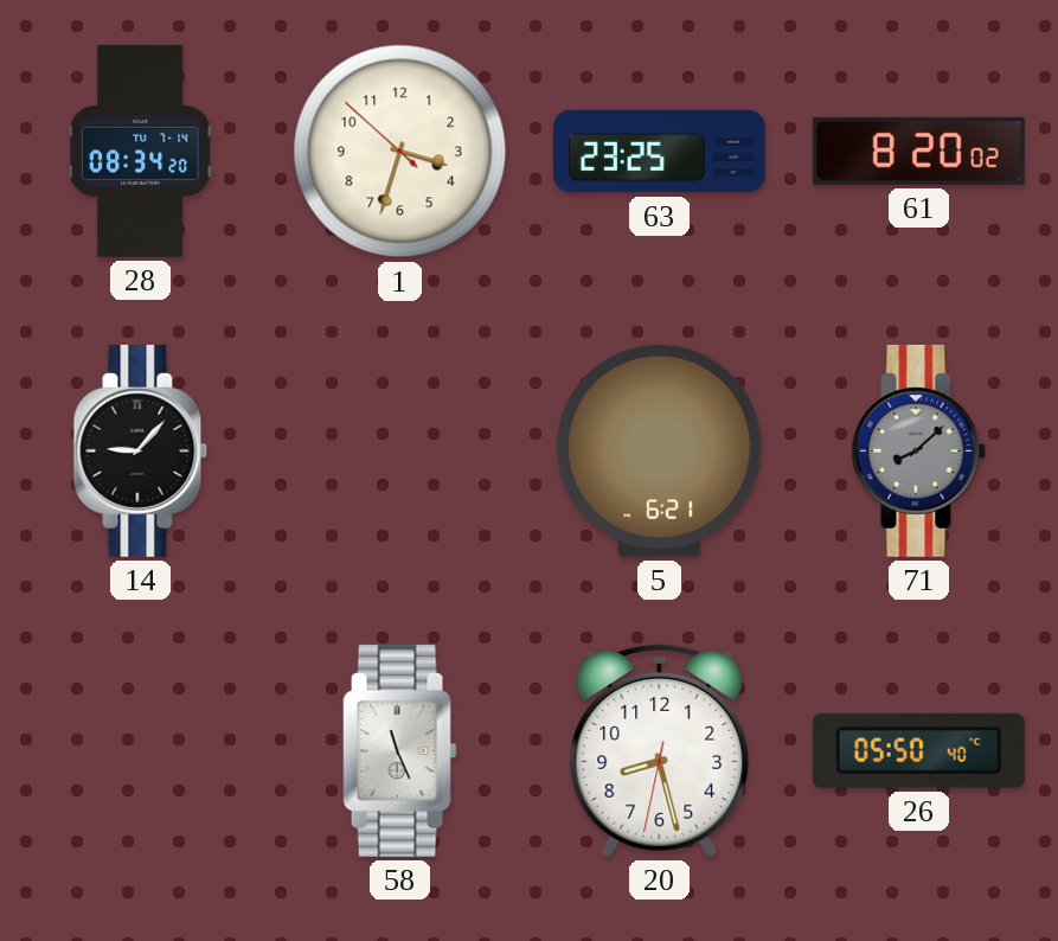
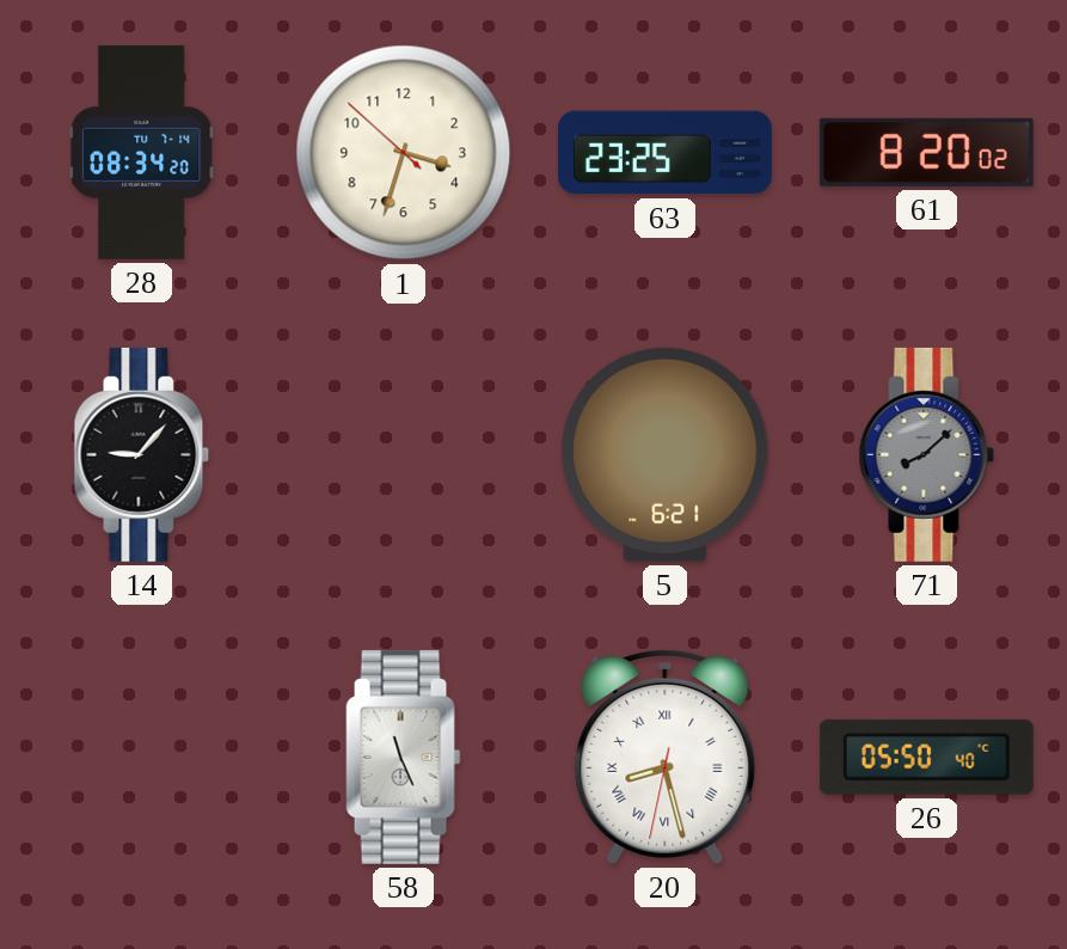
20 numerals: Arabic -> Roman
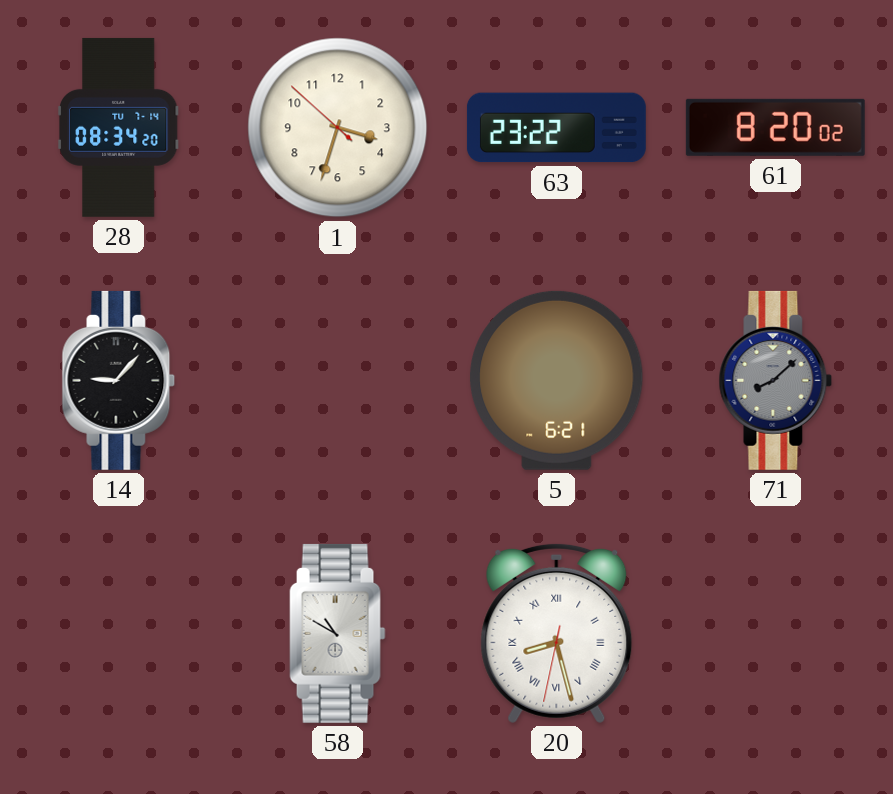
63: 23:25 -> 23:22
58: 11:26 -> 10:50
26: 05:50 -> none
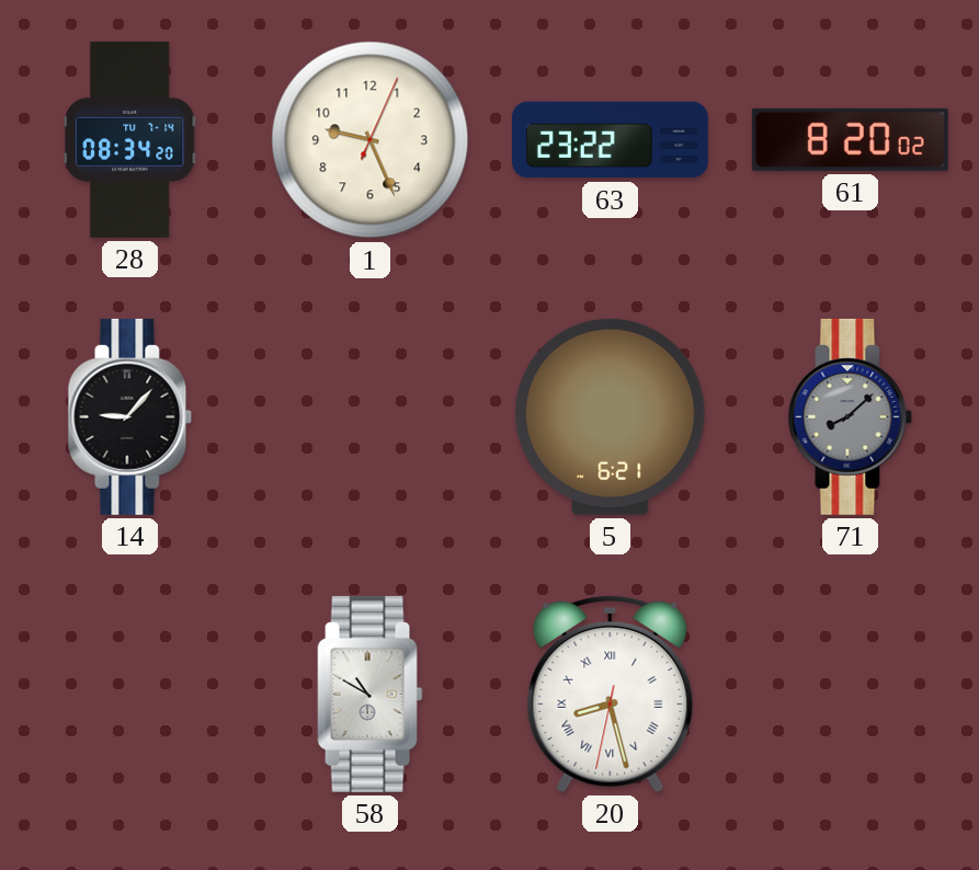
1: 3:32 -> 9:26
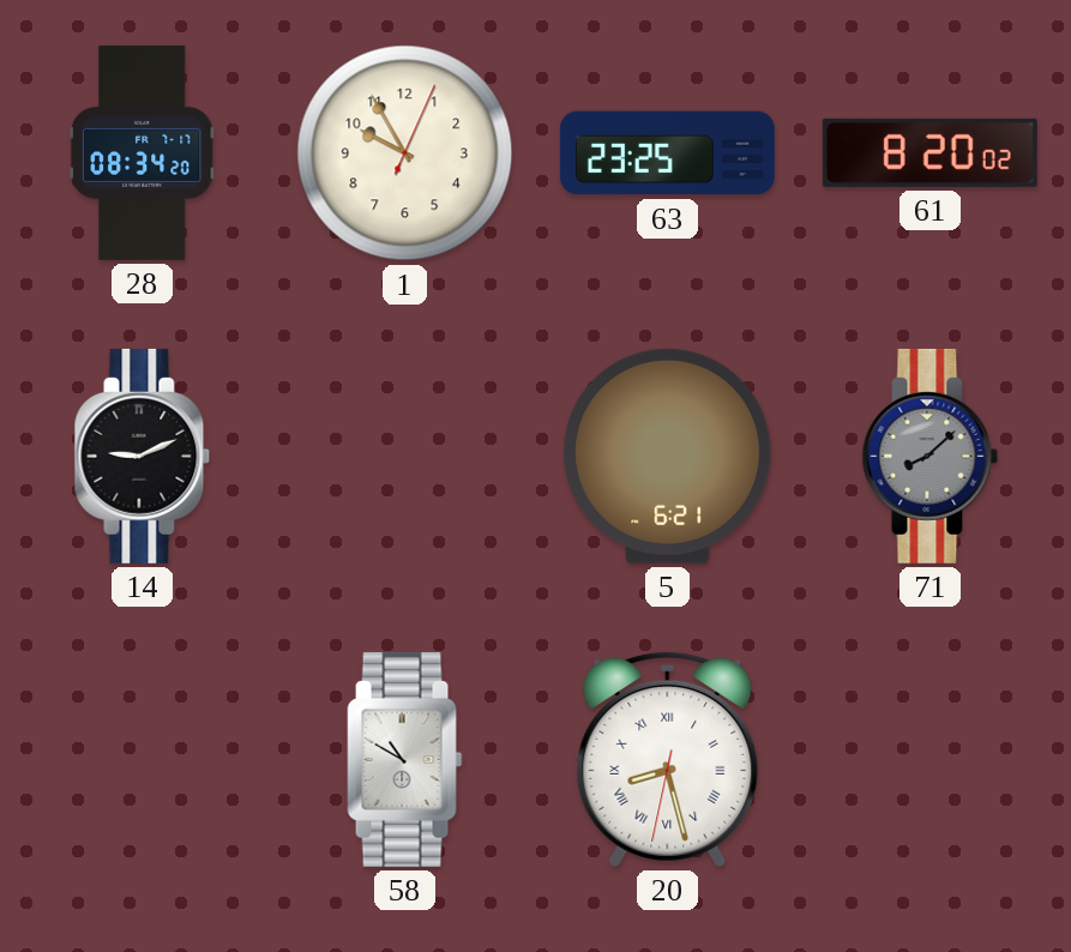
28 date: TU 7-14 -> FR 7-17
1: 9:26 -> 9:55
63: 23:22 -> 23:25
14: 9:07 -> 9:11
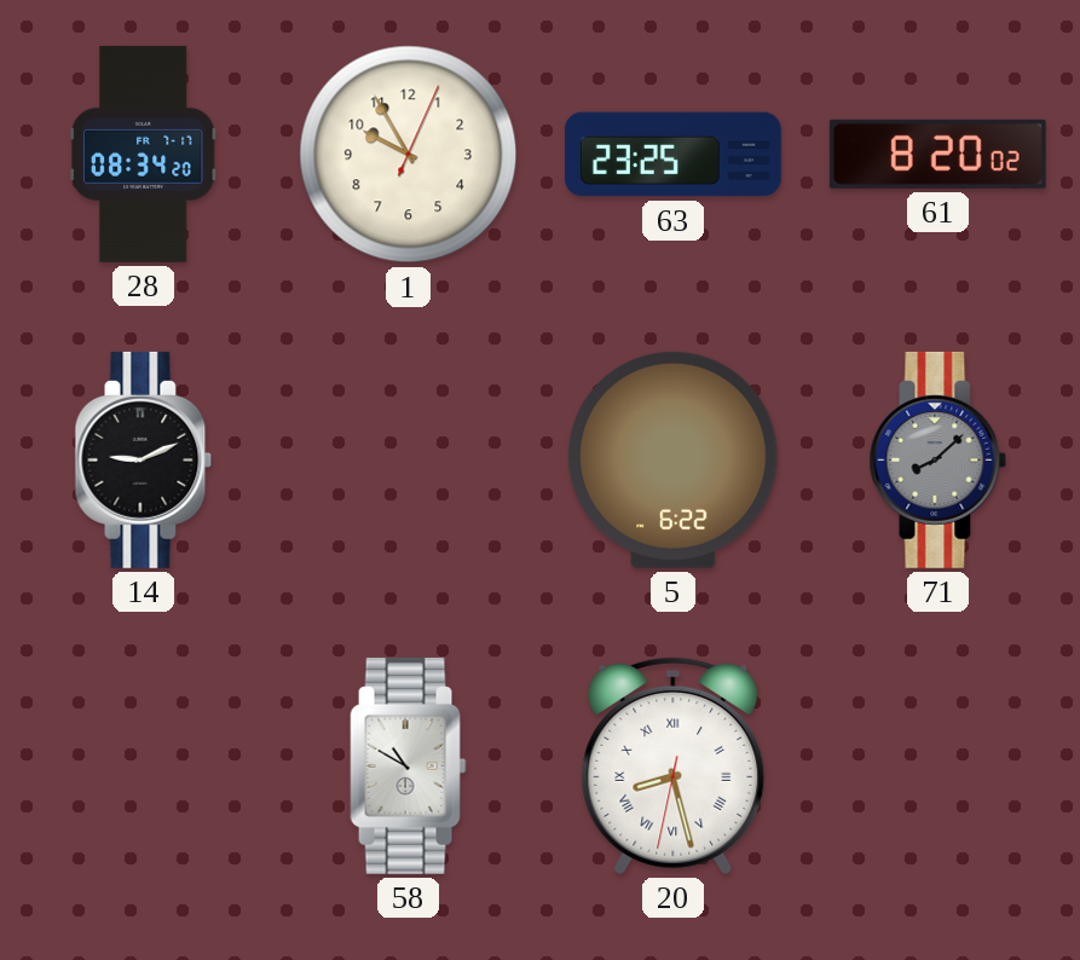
5: 6:21 -> 6:22
